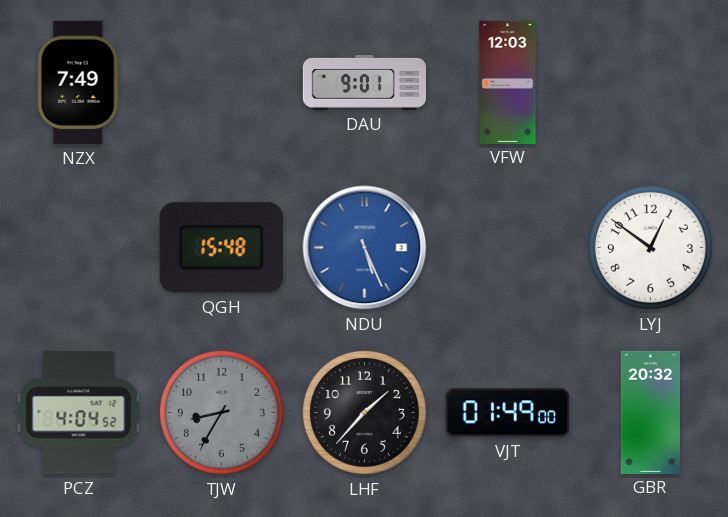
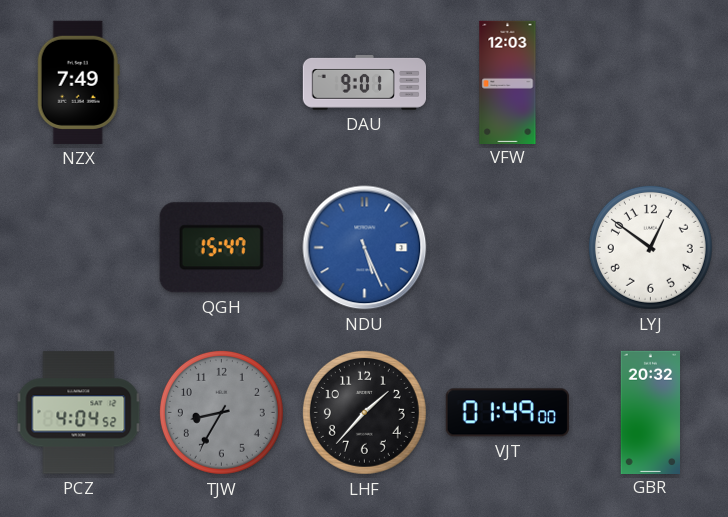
QGH: 15:48 -> 15:47
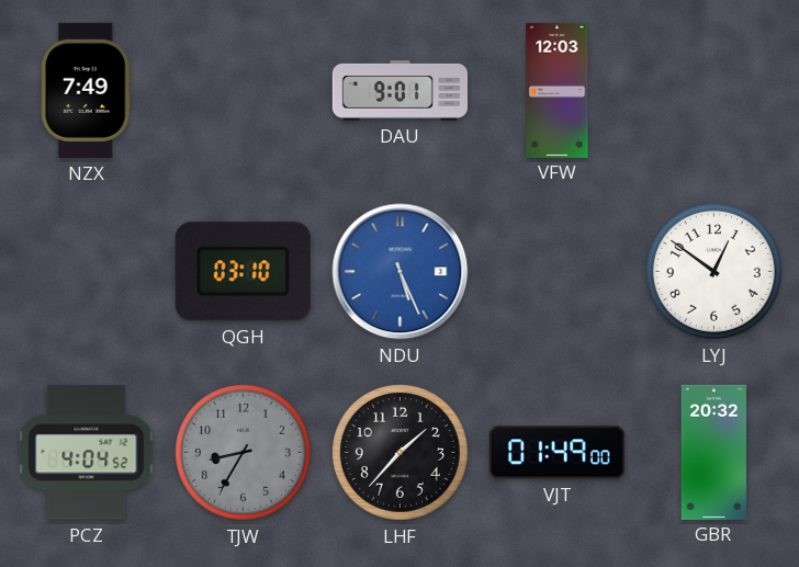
QGH: 15:47 -> 03:10
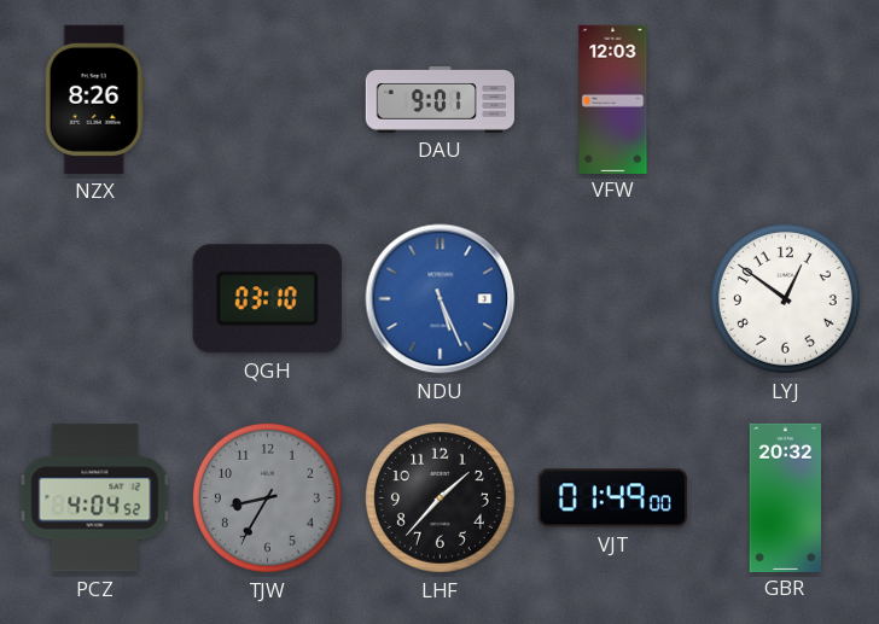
NZX: 7:49 -> 8:26
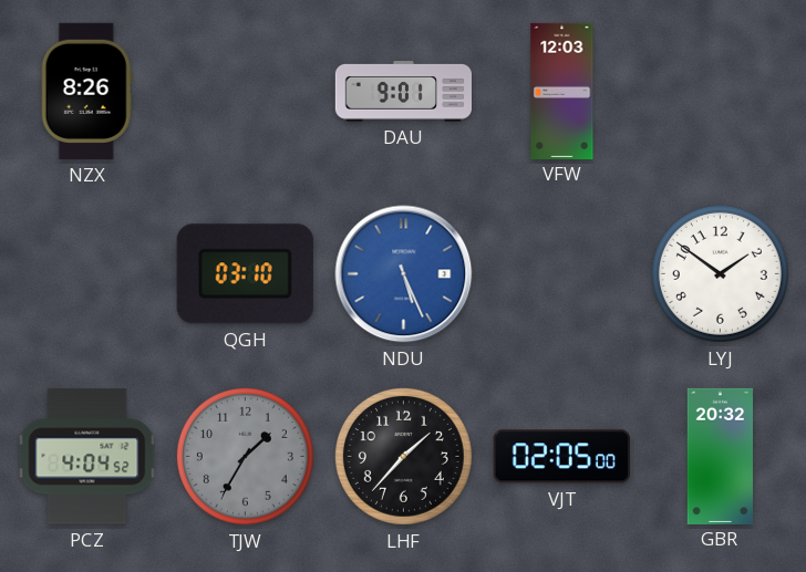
LYJ: 12:51 -> 1:51
TJW: 8:35 -> 1:35
VJT: 01:49 -> 02:05
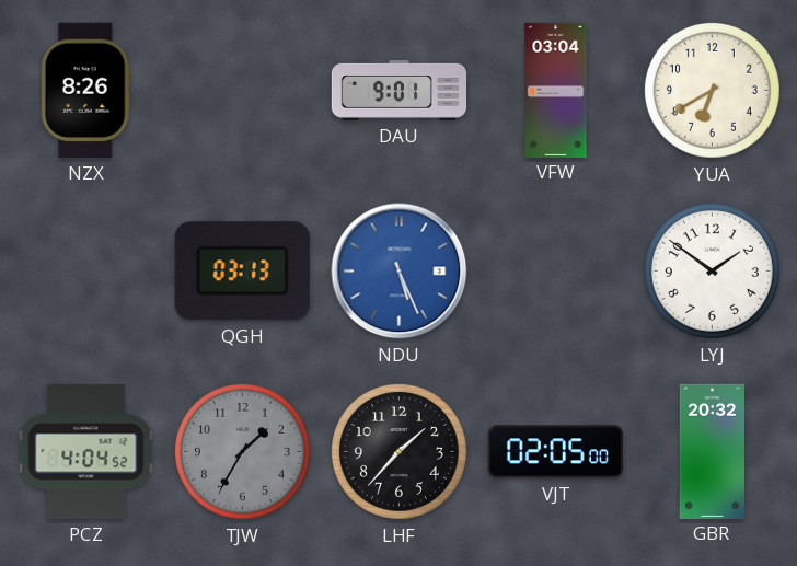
VFW: 12:03 -> 03:04
YUA: none -> 6:40
QGH: 03:10 -> 03:13
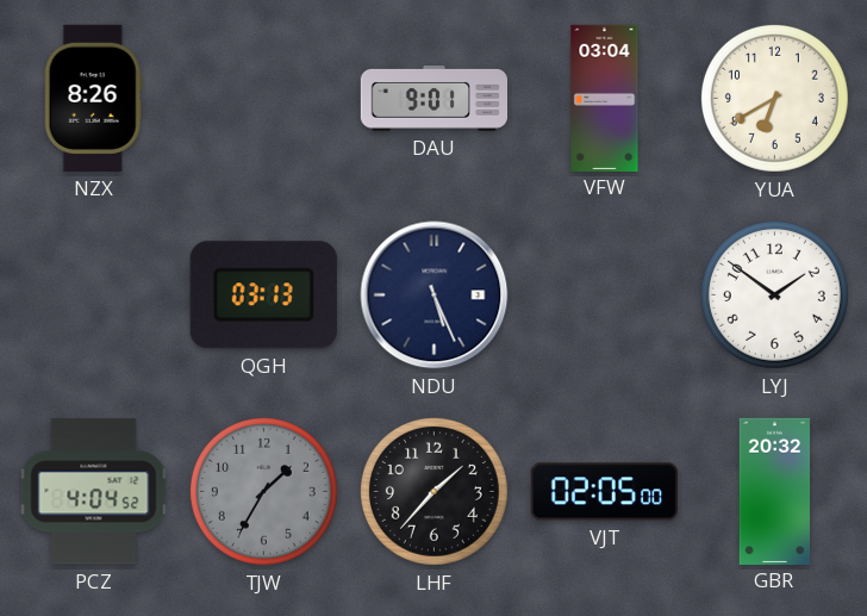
NDU dial: blue -> navy
